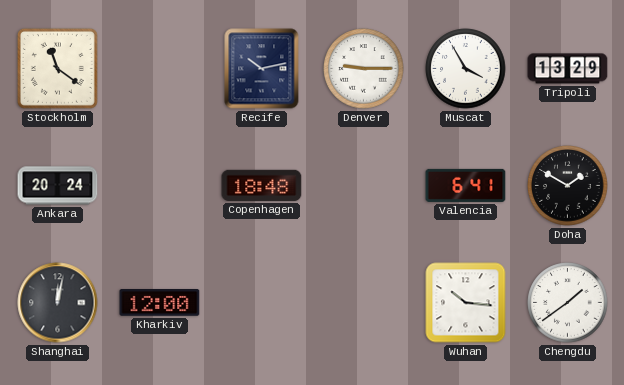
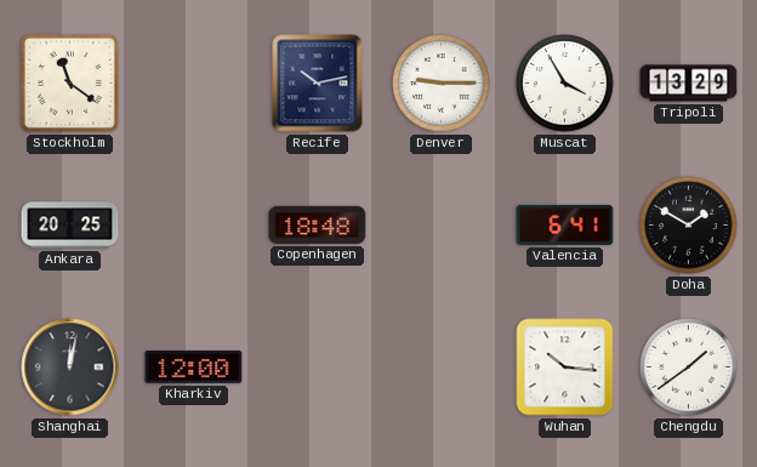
Ankara: 20:24 -> 20:25
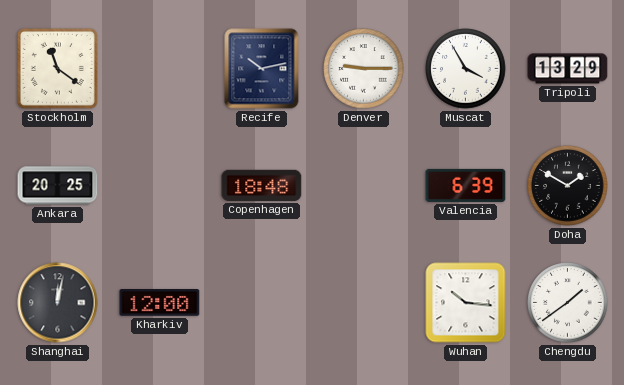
Valencia: 6:41 -> 6:39
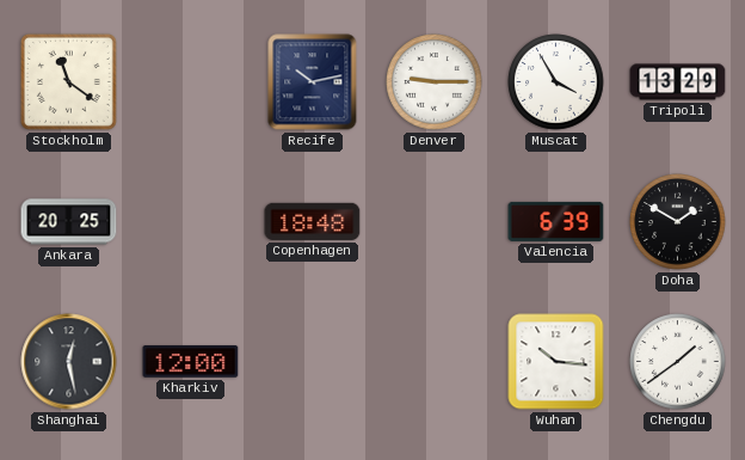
Shanghai: 12:02 -> 12:28
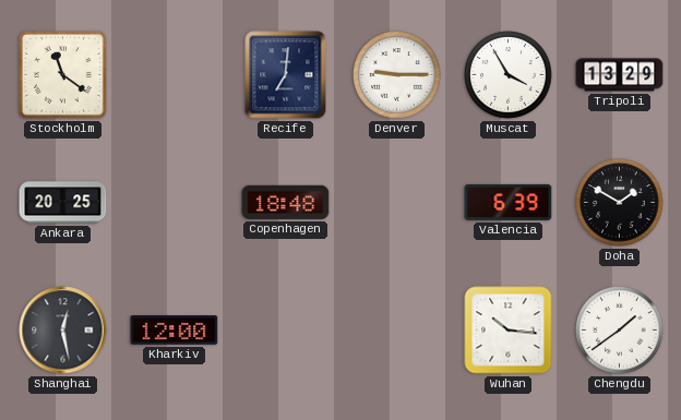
Recife: 10:13 -> 7:01
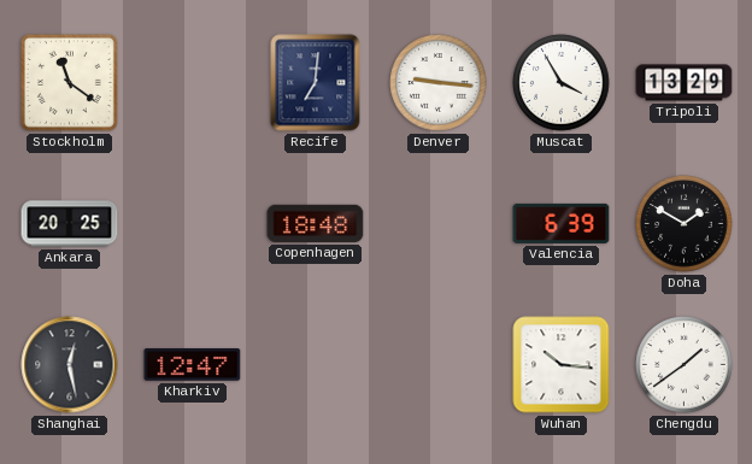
Denver: 9:15 -> 9:16
Kharkiv: 12:00 -> 12:47
